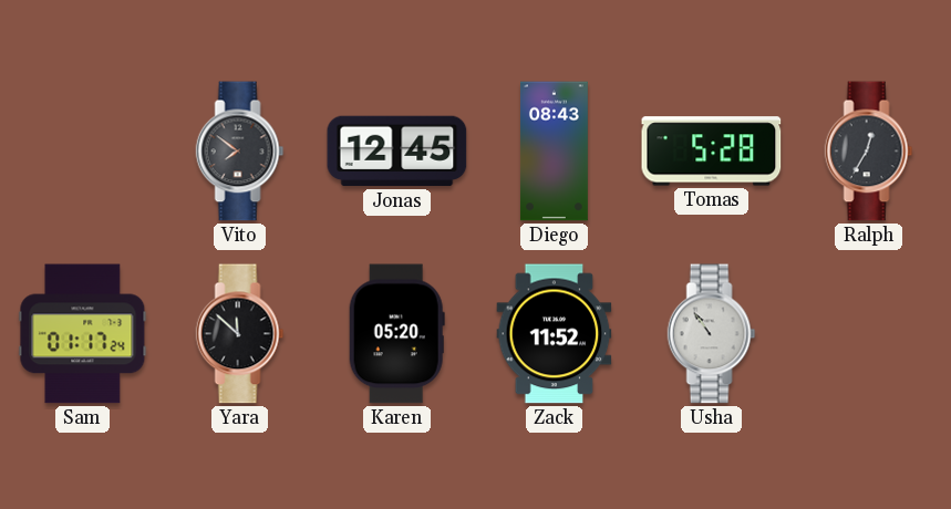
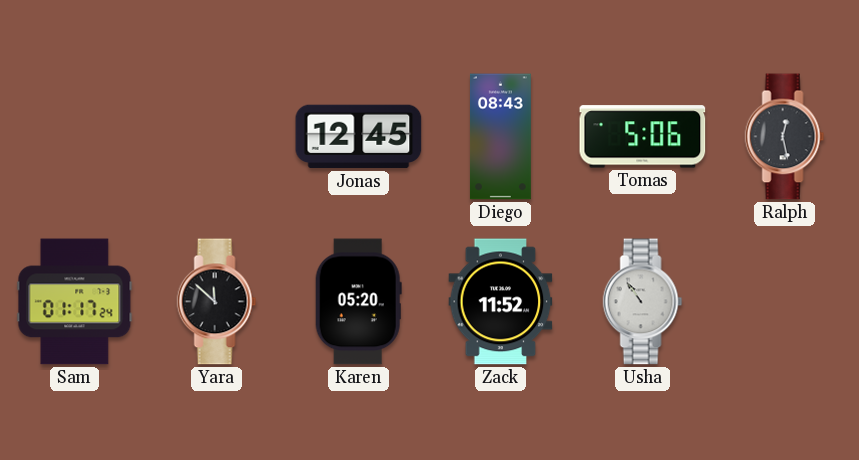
Vito: 7:51 -> none
Tomas: 5:28 -> 5:06
Ralph: 12:35 -> 12:28
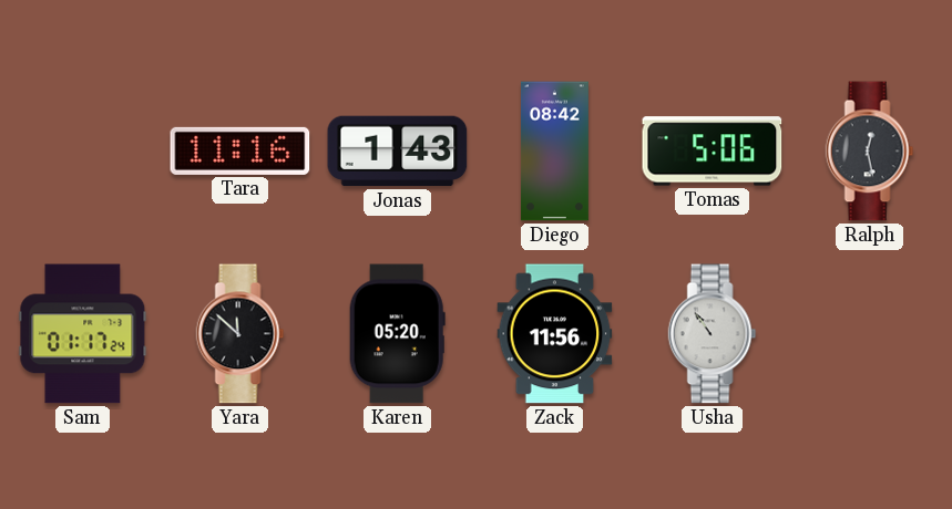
Tara: none -> 11:16
Jonas: 12:45 -> 1:43
Diego: 08:43 -> 08:42
Zack: 11:52 -> 11:56
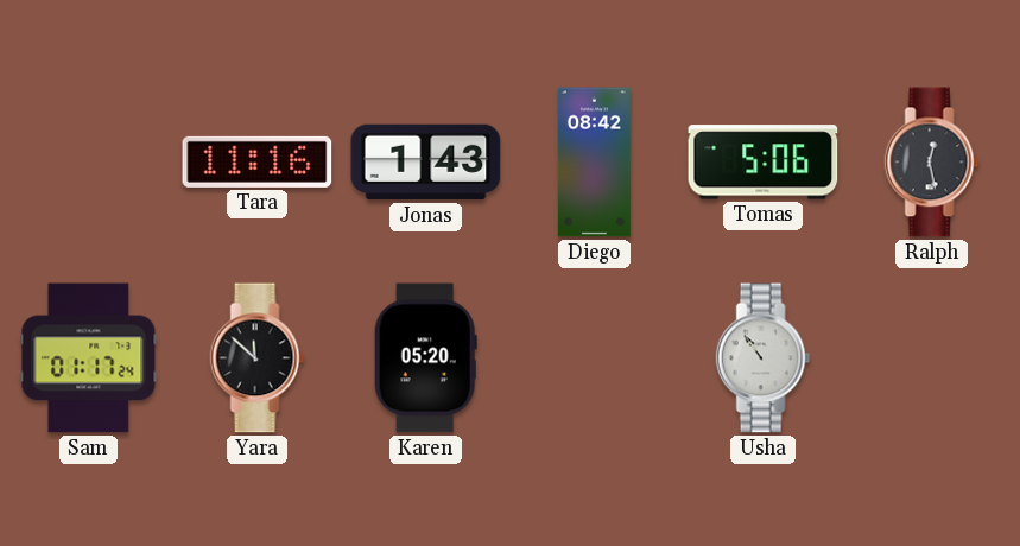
Zack: 11:56 -> none
